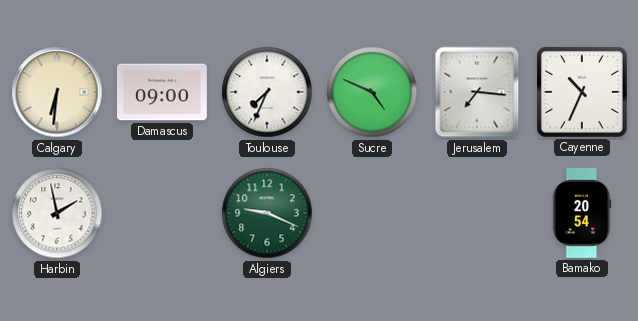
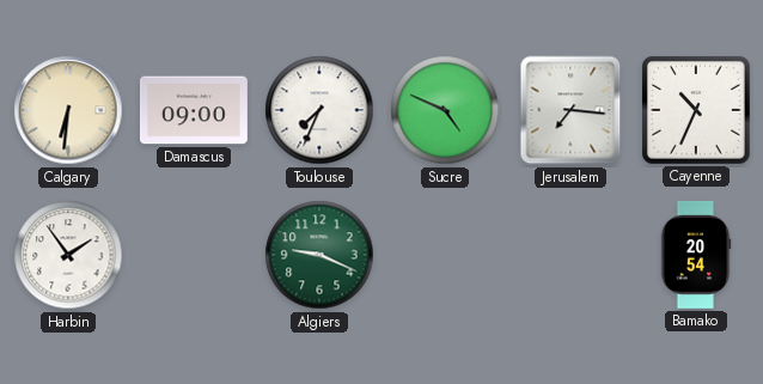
Harbin: 1:58 -> 1:54
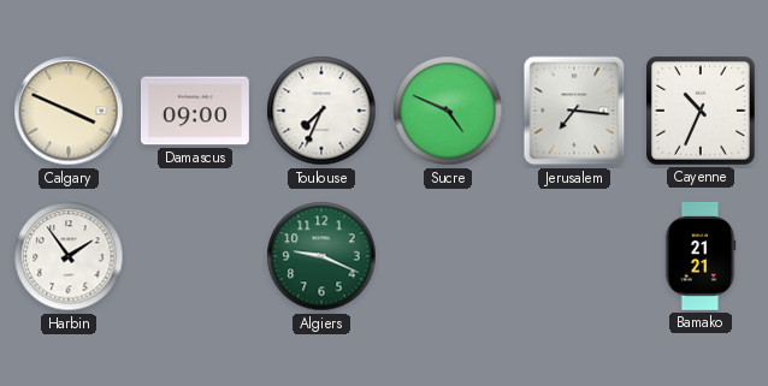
Calgary: 6:31 -> 3:49
Bamako: 20:54 -> 21:21
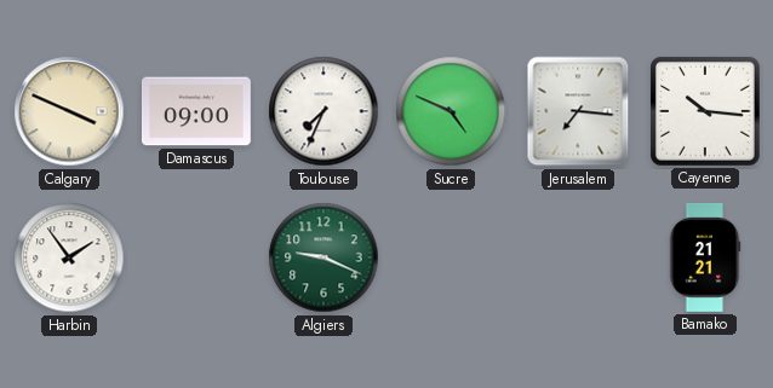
Cayenne: 10:34 -> 10:16
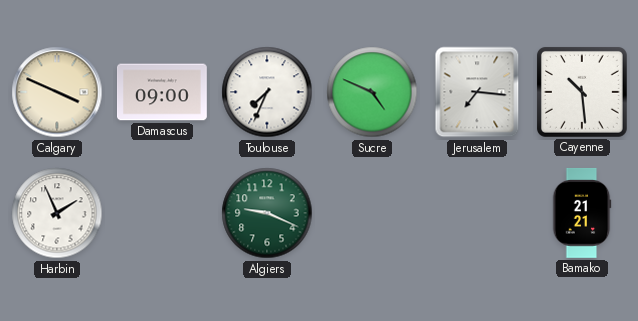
Cayenne: 10:16 -> 10:29
Harbin: 1:54 -> 1:56
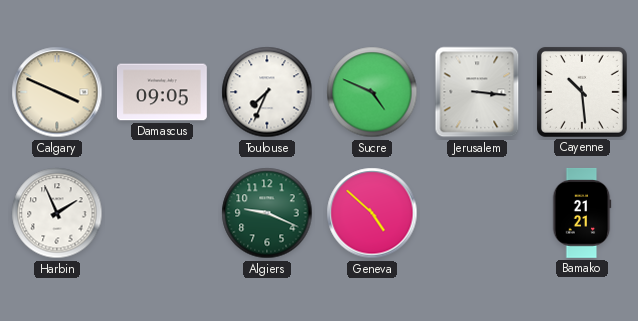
Damascus: 09:00 -> 09:05
Jerusalem: 7:16 -> 3:16
Geneva: none -> 4:52
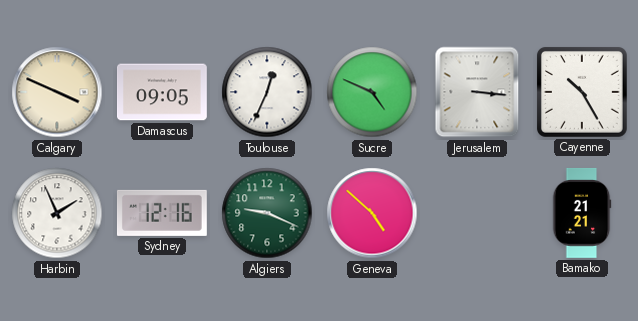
Toulouse: 7:34 -> 12:34
Cayenne: 10:29 -> 10:25
Sydney: none -> 12:16
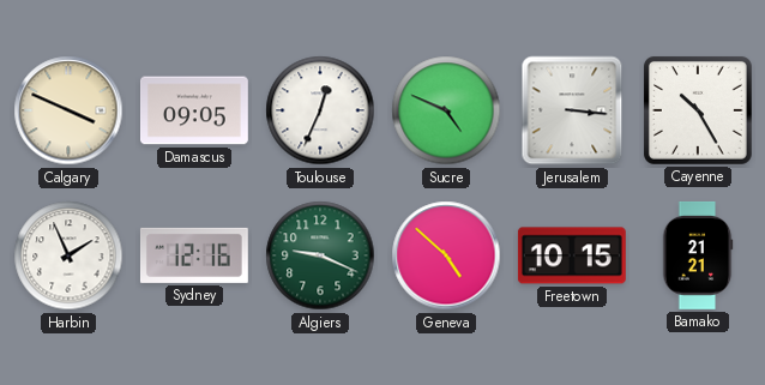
Freetown: none -> 10:15
